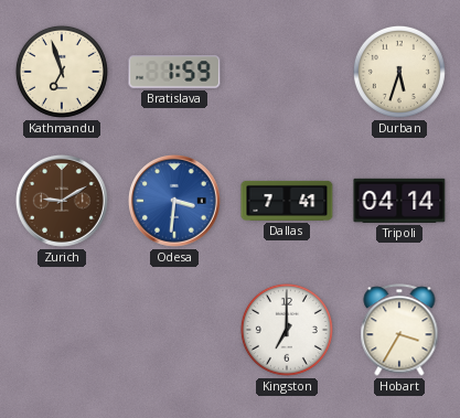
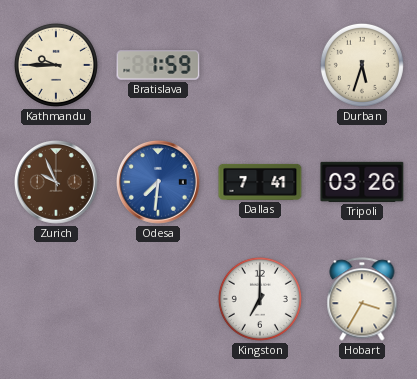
Kathmandu: 6:57 -> 9:45
Zurich: 9:10 -> 9:56
Odesa: 3:31 -> 7:31
Tripoli: 04:14 -> 03:26
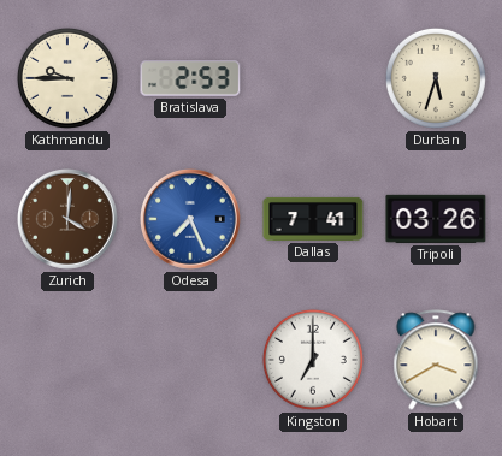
Bratislava: 1:59 -> 2:53
Zurich: 9:56 -> 4:01
Odesa: 7:31 -> 7:26
Hobart: 3:35 -> 3:40
